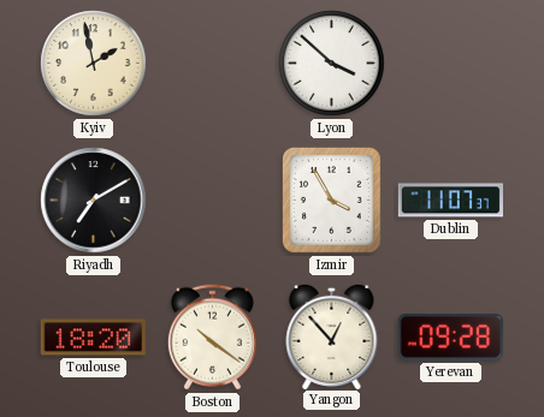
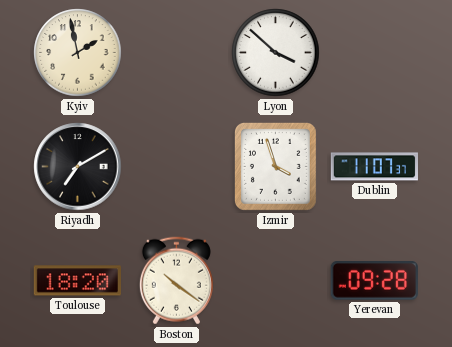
Izmir: 3:55 -> 3:57
Yangon: 12:53 -> none
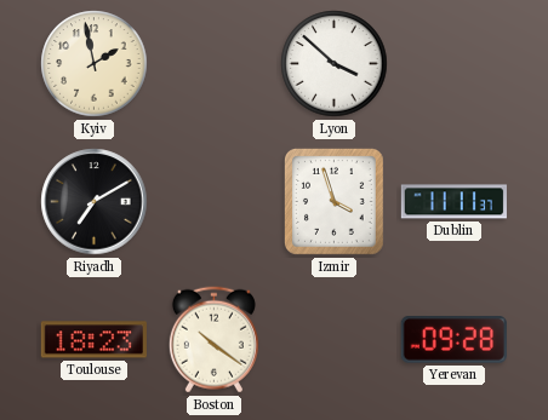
Dublin: 11:07 -> 11:11
Toulouse: 18:20 -> 18:23
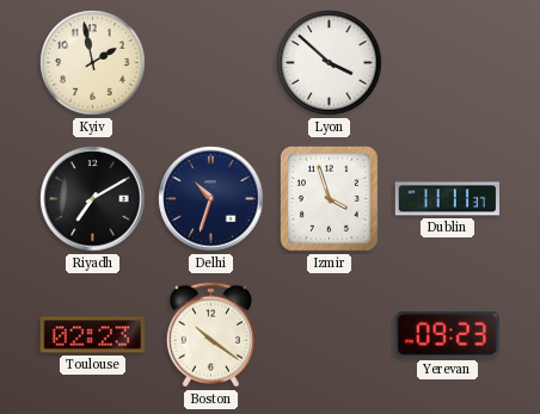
Delhi: none -> 10:33
Toulouse: 18:23 -> 02:23
Yerevan: 09:28 -> 09:23
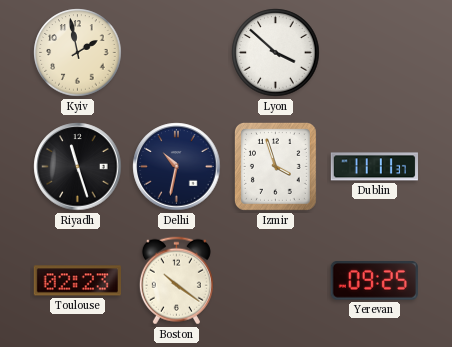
Riyadh: 7:10 -> 11:27
Delhi: 10:33 -> 10:32
Yerevan: 09:23 -> 09:25
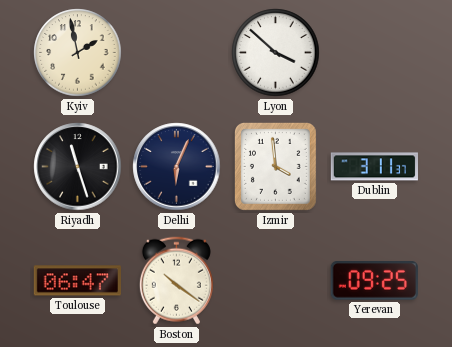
Delhi: 10:32 -> 6:04
Izmir: 3:57 -> 3:59
Dublin: 11:11 -> 3:11
Toulouse: 02:23 -> 06:47
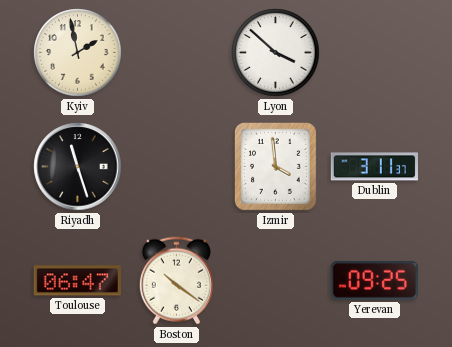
Delhi: 6:04 -> none
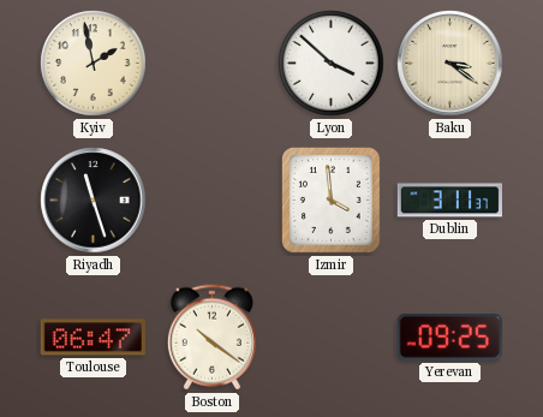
Baku: none -> 3:21
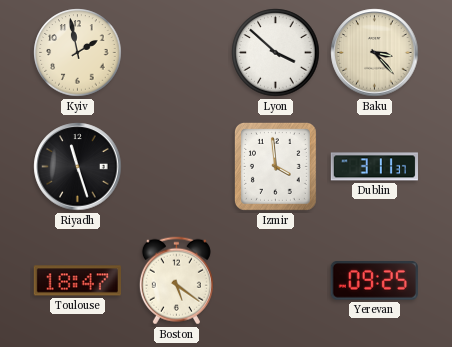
Baku: 3:21 -> 3:23
Toulouse: 06:47 -> 18:47
Boston: 10:21 -> 5:21
